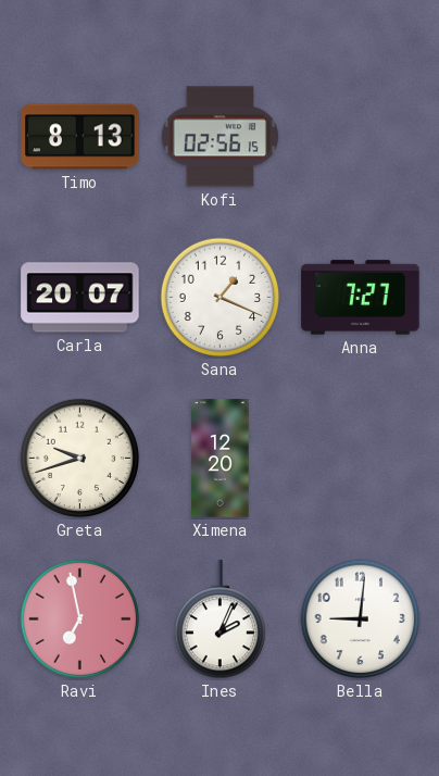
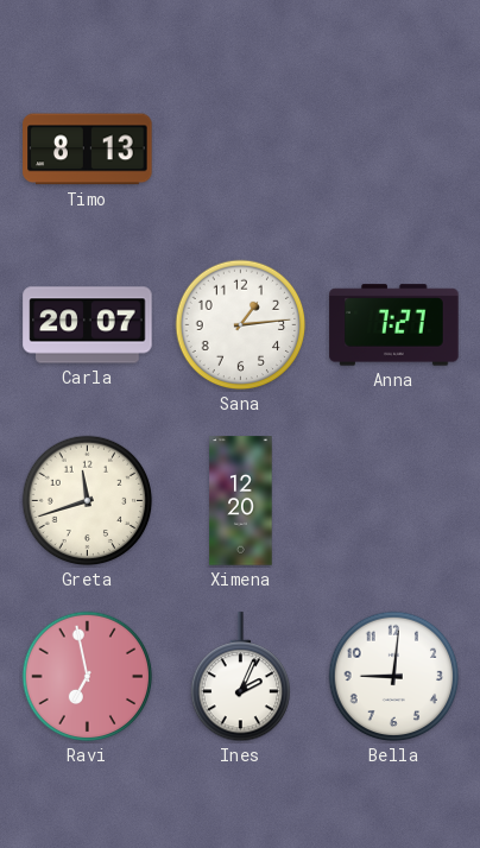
Kofi: 02:56 -> none
Sana: 1:19 -> 1:14
Greta: 9:42 -> 11:42
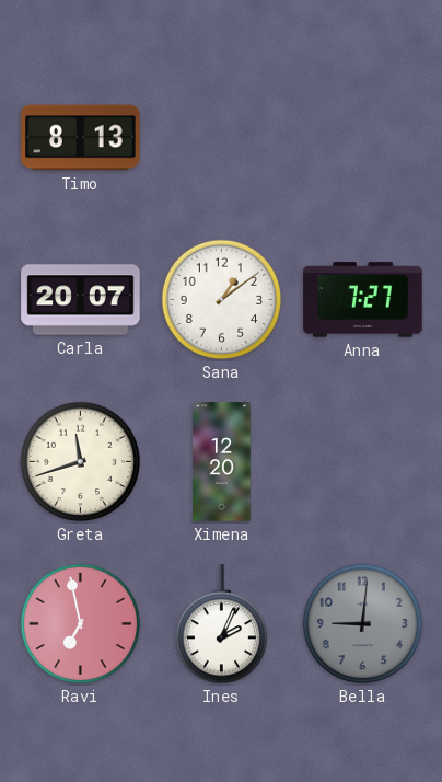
Sana: 1:14 -> 1:09
Bella dial: white -> grey
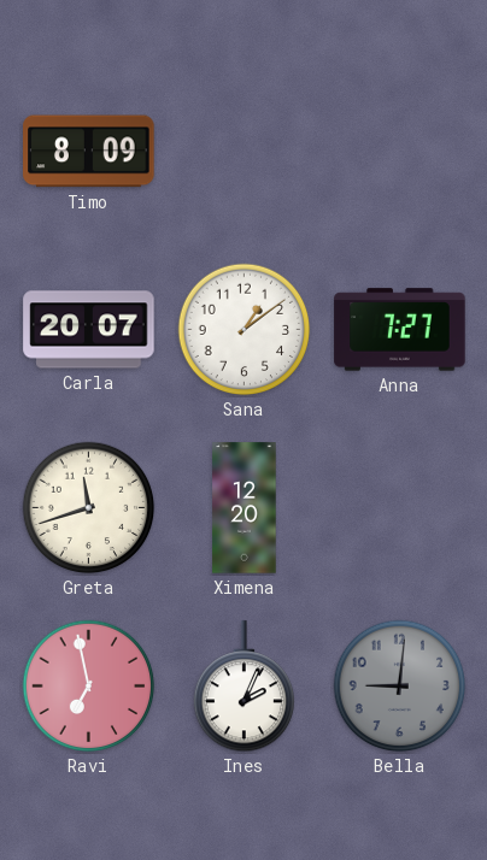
Timo: 8:13 -> 8:09
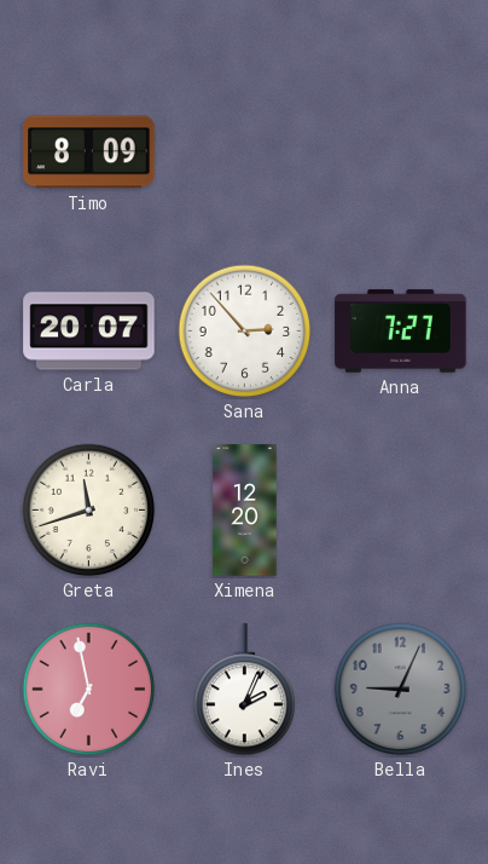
Sana: 1:09 -> 2:53
Bella: 9:01 -> 9:04
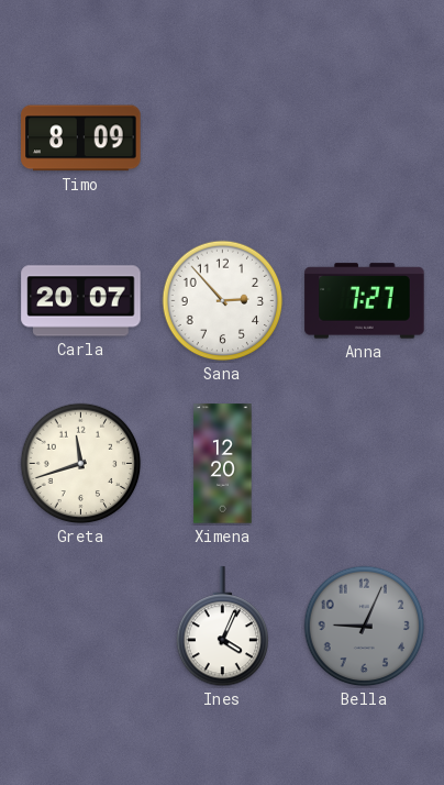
Ravi: 6:58 -> none
Ines: 2:04 -> 4:04
